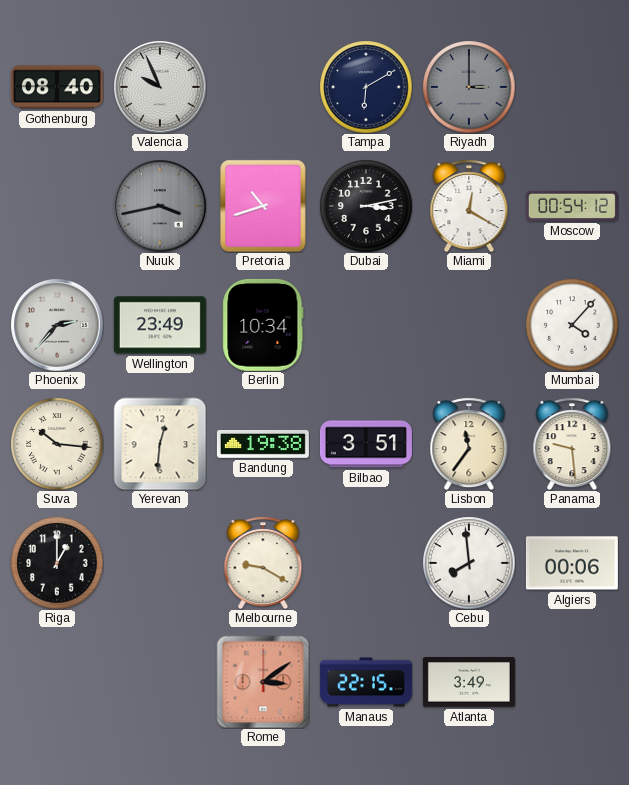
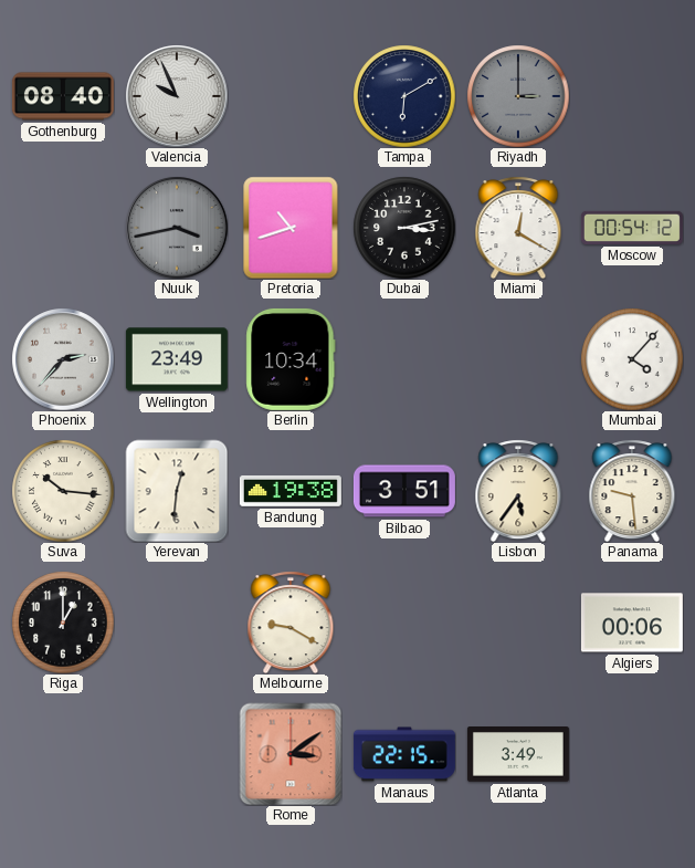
Lisbon: 11:36 -> 5:36
Cebu: 7:59 -> none
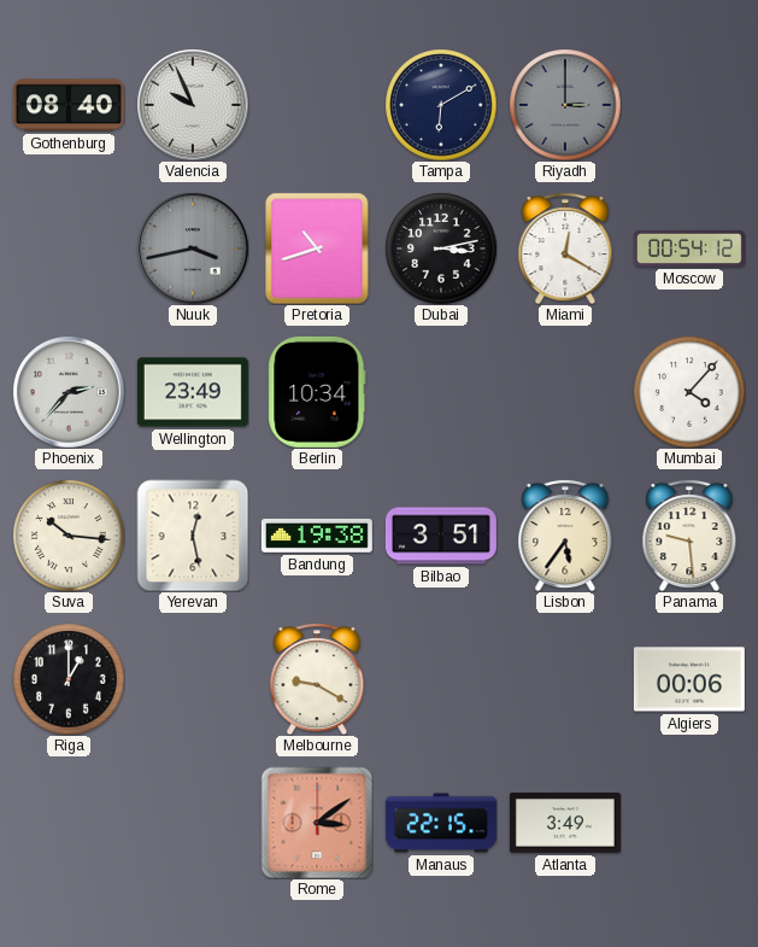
Yerevan: 12:31 -> 12:28
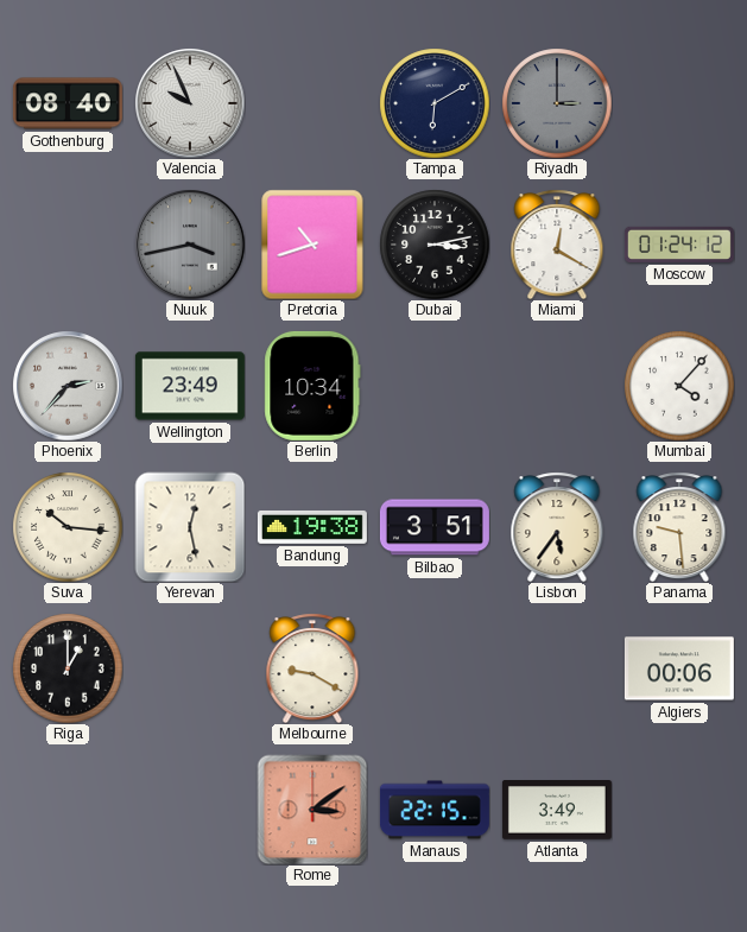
Moscow: 00:54 -> 01:24
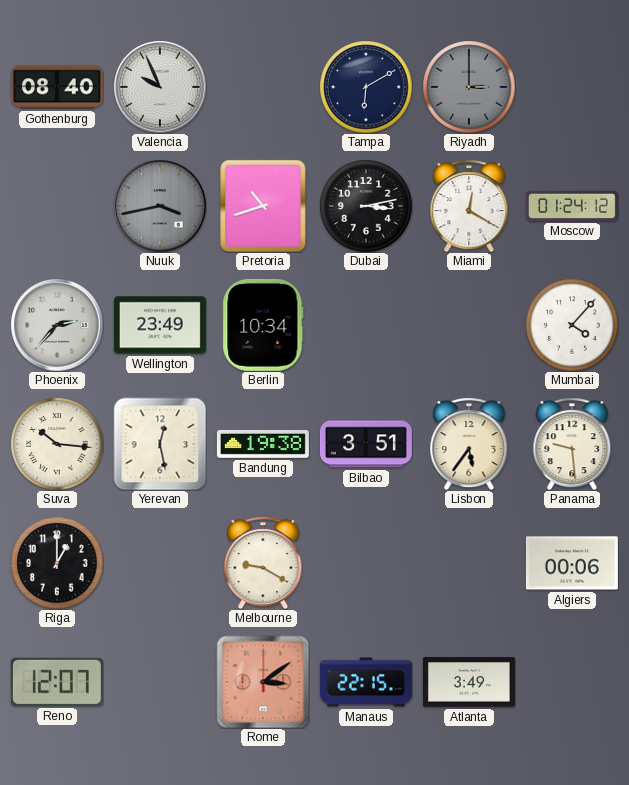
Reno: none -> 12:07
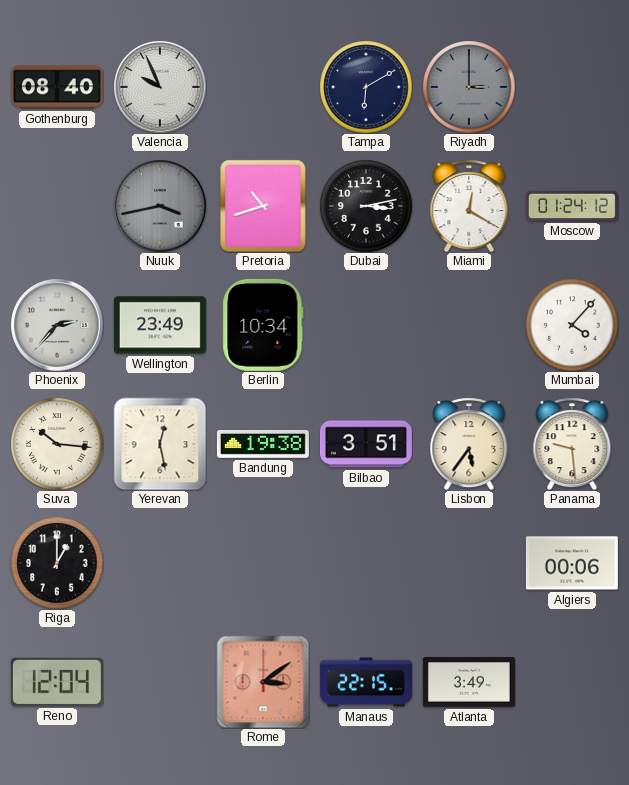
Melbourne: 9:20 -> none
Reno: 12:07 -> 12:04
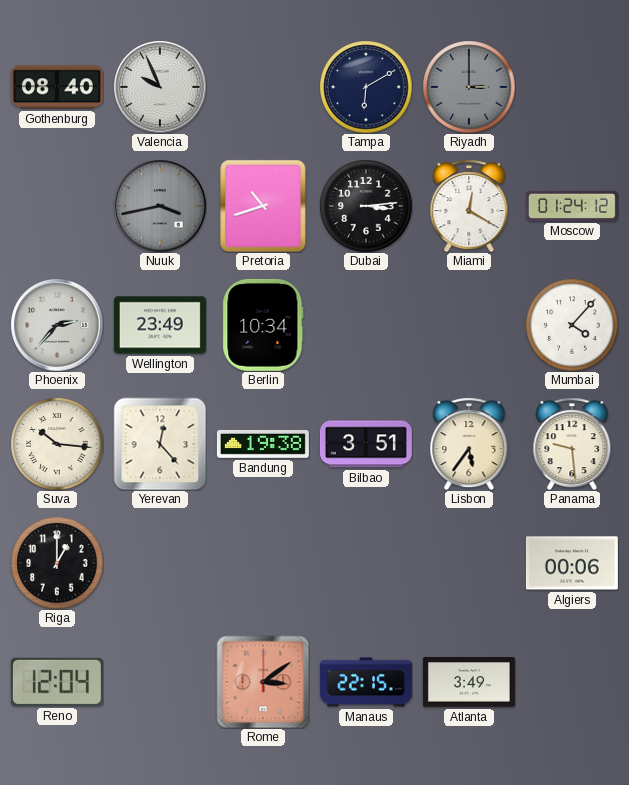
Dubai: 3:13 -> 3:14
Yerevan: 12:28 -> 12:23
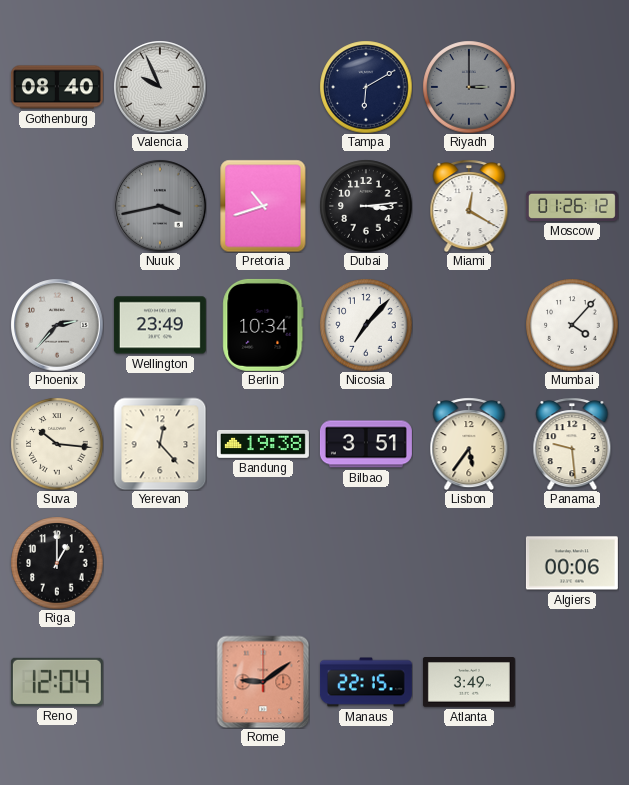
Moscow: 01:24 -> 01:26
Nicosia: none -> 7:07
Rome: 3:09 -> 9:09
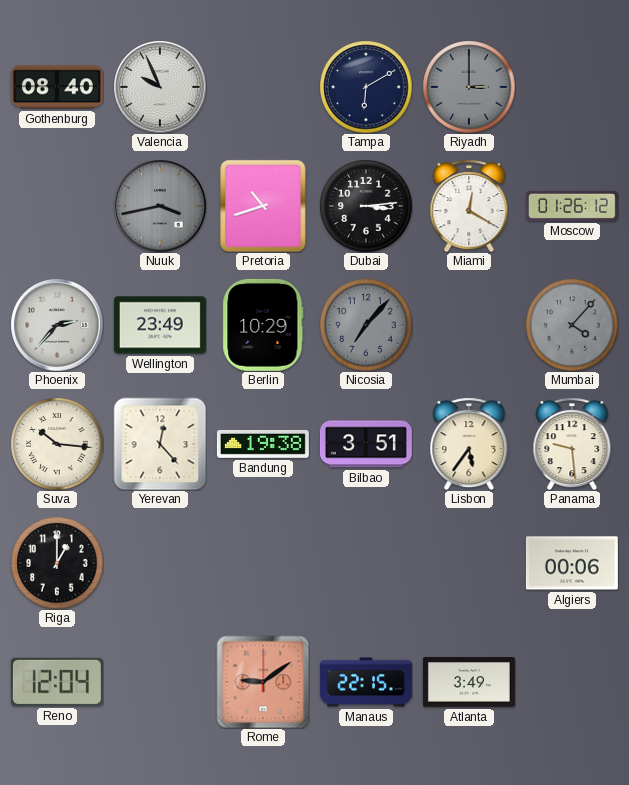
Berlin: 10:34 -> 10:29
Nicosia dial: white -> grey
Mumbai dial: white -> grey
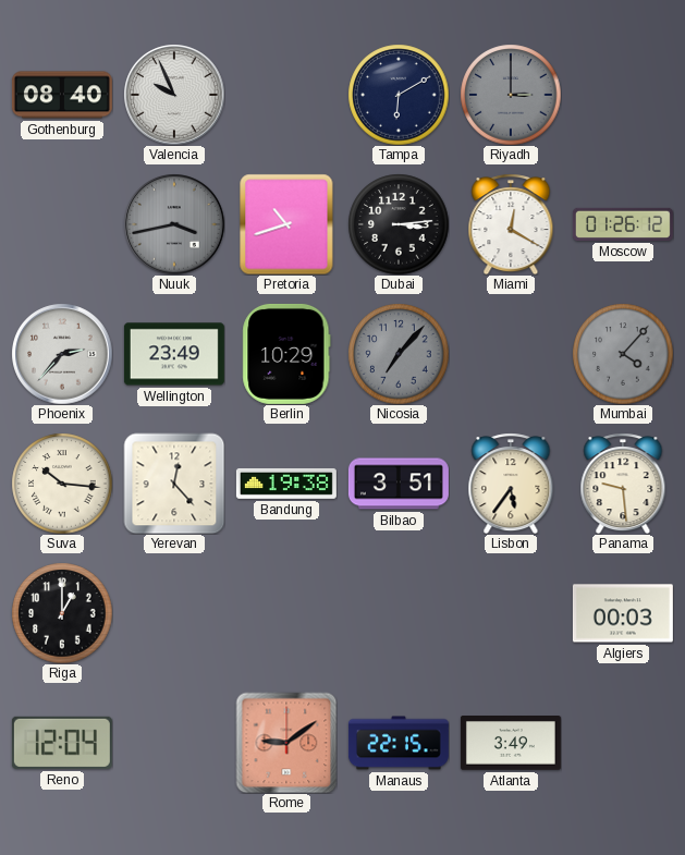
Algiers: 00:06 -> 00:03
